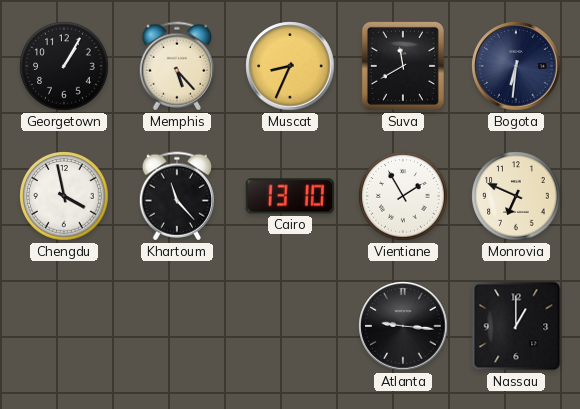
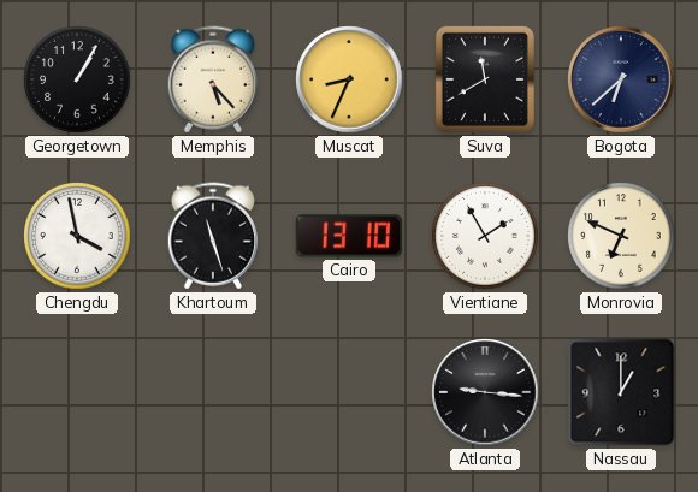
Bogota: 6:31 -> 6:38
Khartoum: 11:23 -> 11:27
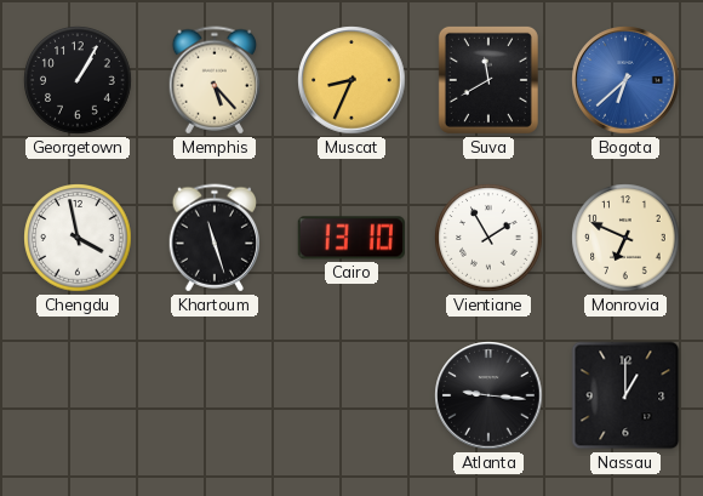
Bogota dial: navy -> blue
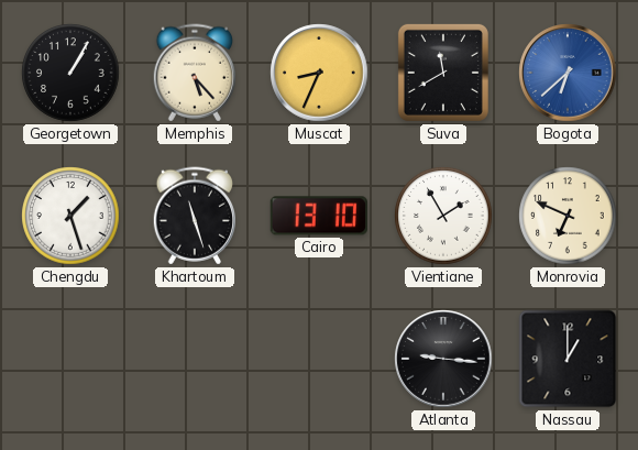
Chengdu: 3:58 -> 1:27
